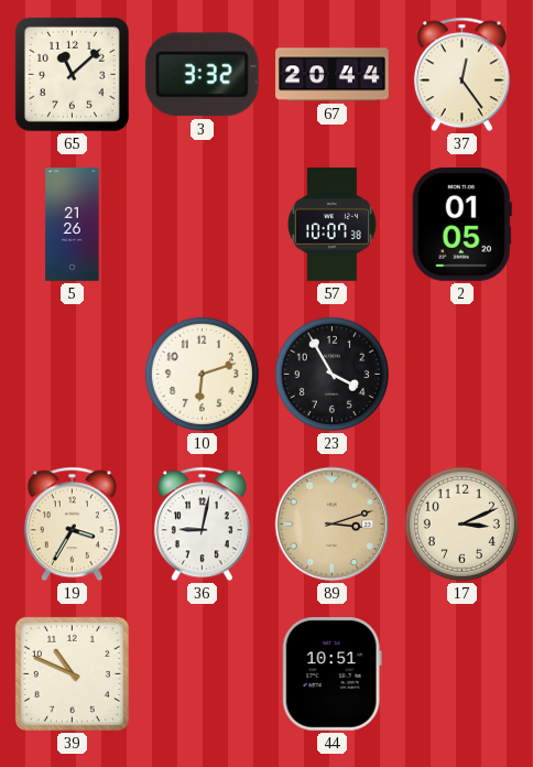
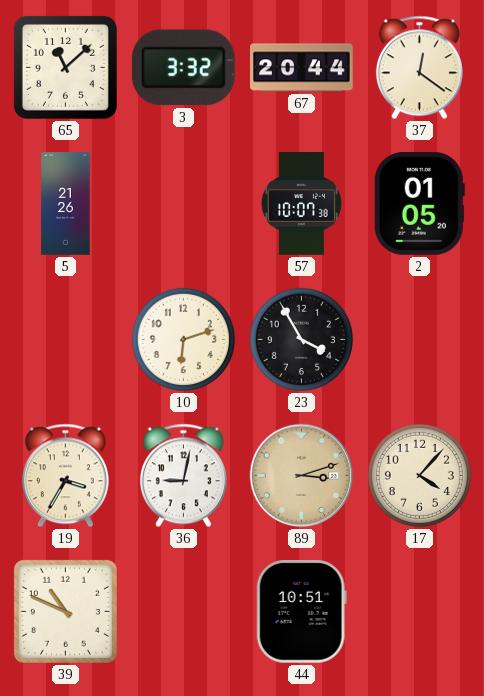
37: 12:24 -> 12:21
17: 3:11 -> 4:07
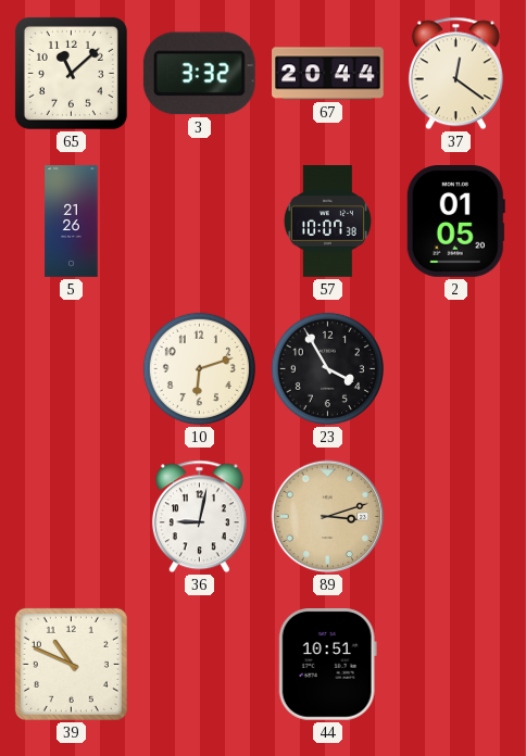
19: 3:35 -> none
17: 4:07 -> none
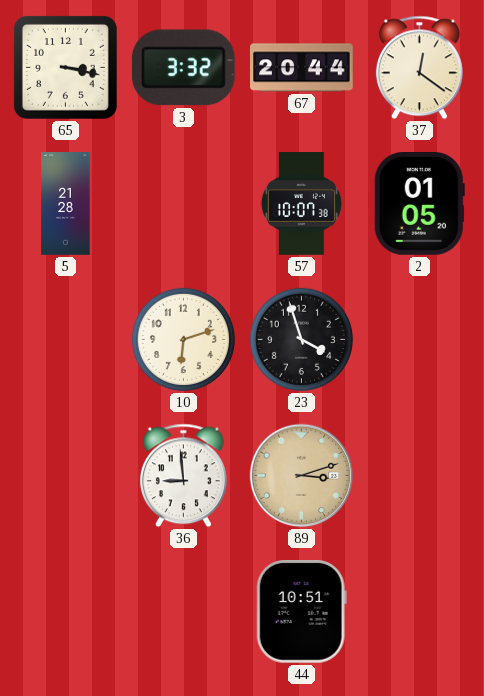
65: 11:08 -> 3:17
5: 21:26 -> 21:28
23: 3:55 -> 3:57
36: 9:02 -> 8:59
39: 10:49 -> none
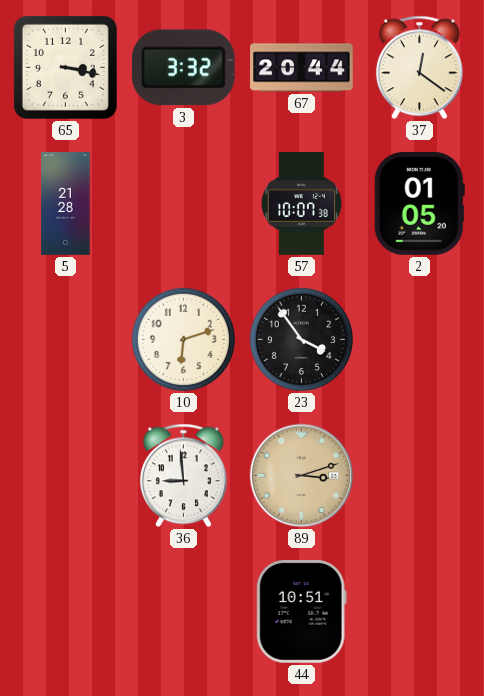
23: 3:57 -> 3:54
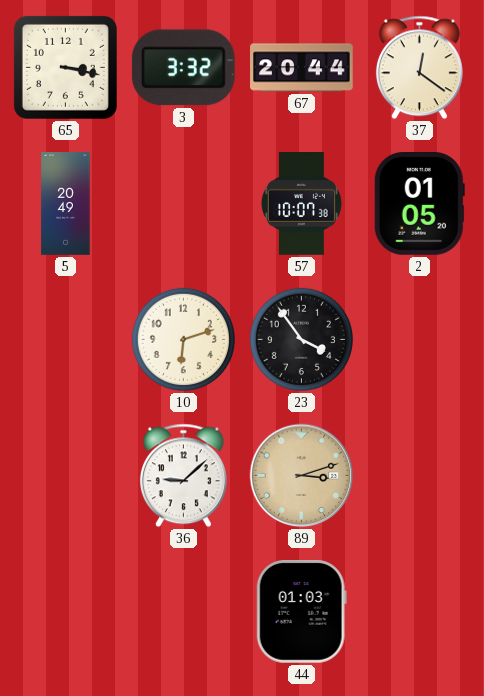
5: 21:28 -> 20:49
36: 8:59 -> 9:08
44: 10:51 -> 01:03
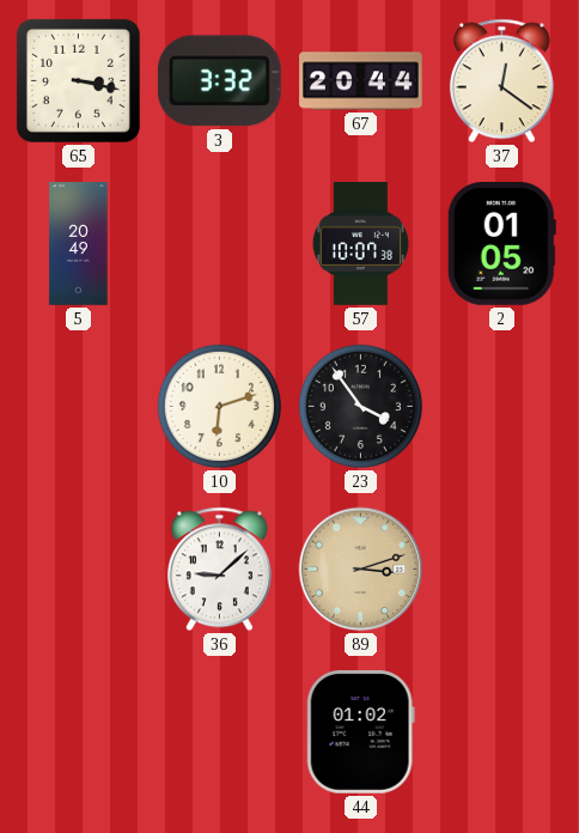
44: 01:03 -> 01:02
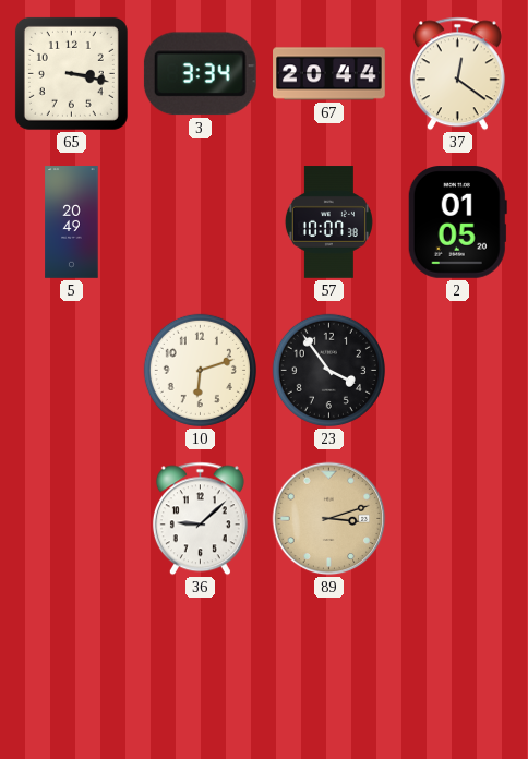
3: 3:32 -> 3:34
44: 01:02 -> none
